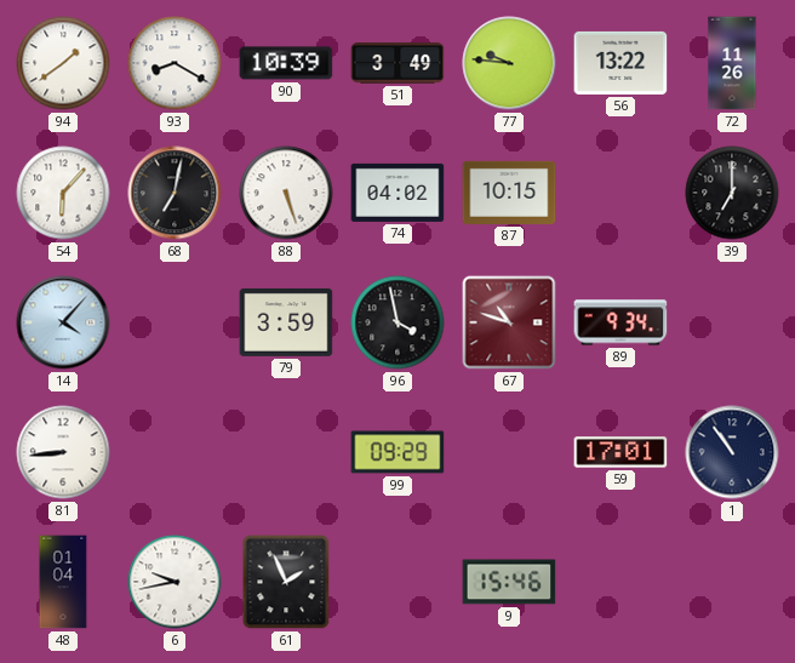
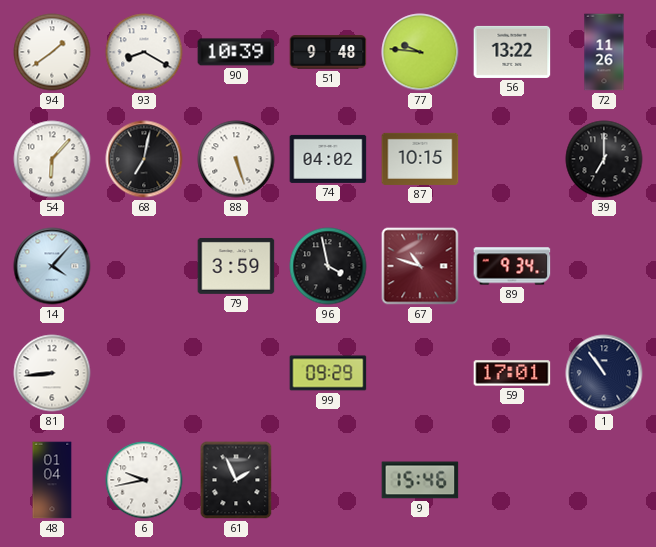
51: 3:49 -> 9:48
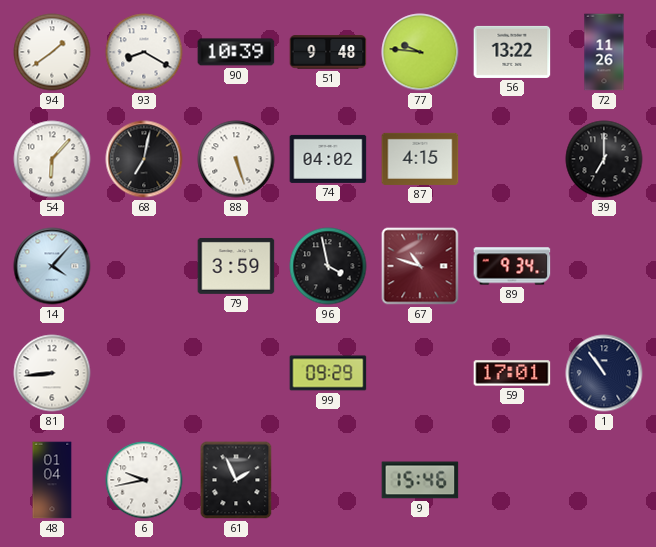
87: 10:15 -> 4:15
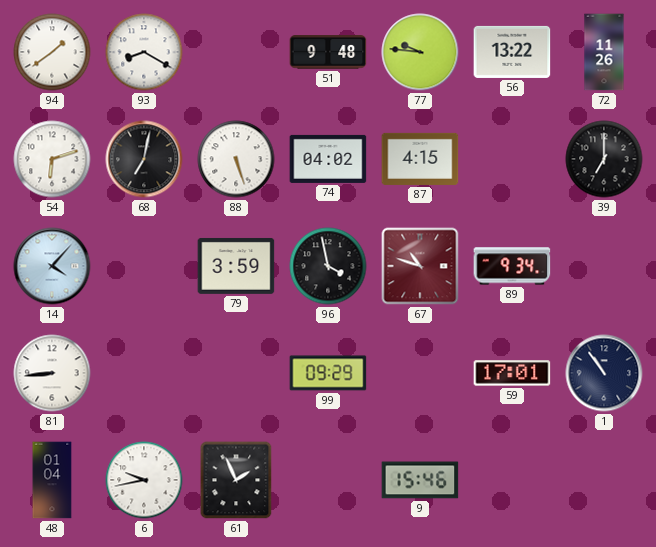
90: 10:39 -> none
54: 6:07 -> 6:12
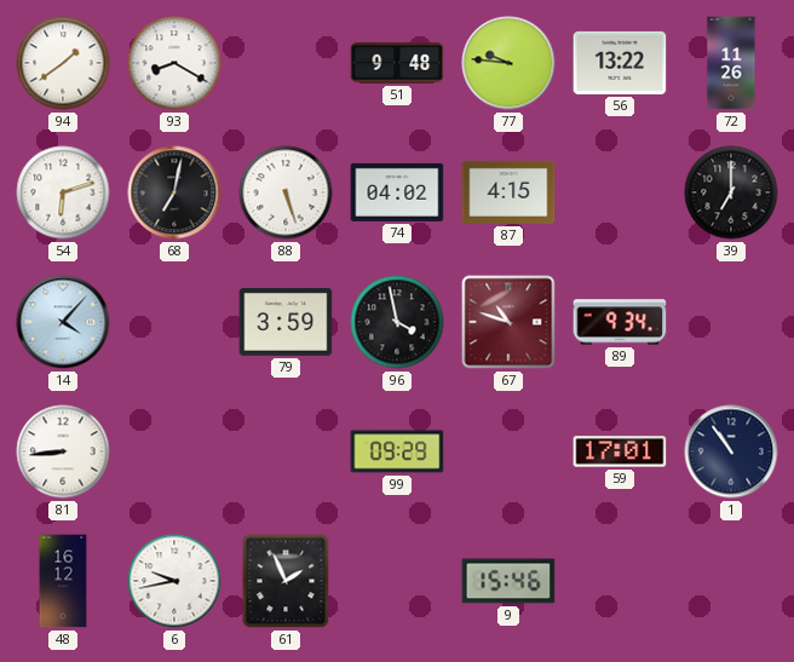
48: 01:04 -> 16:12
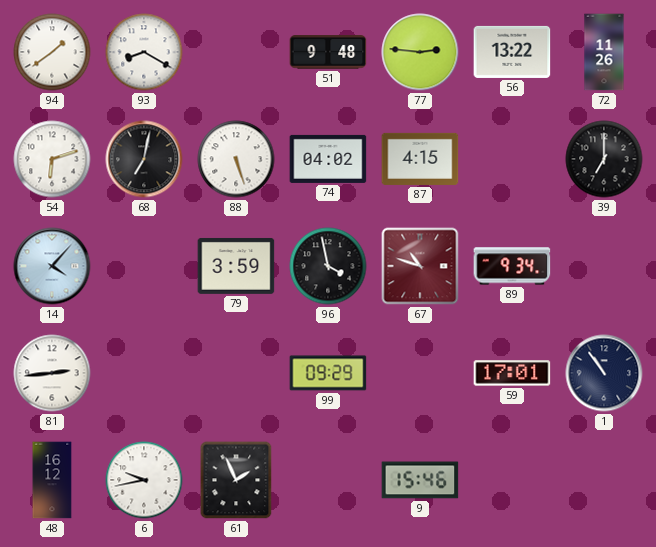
77: 9:46 -> 2:46
81: 8:44 -> 2:44
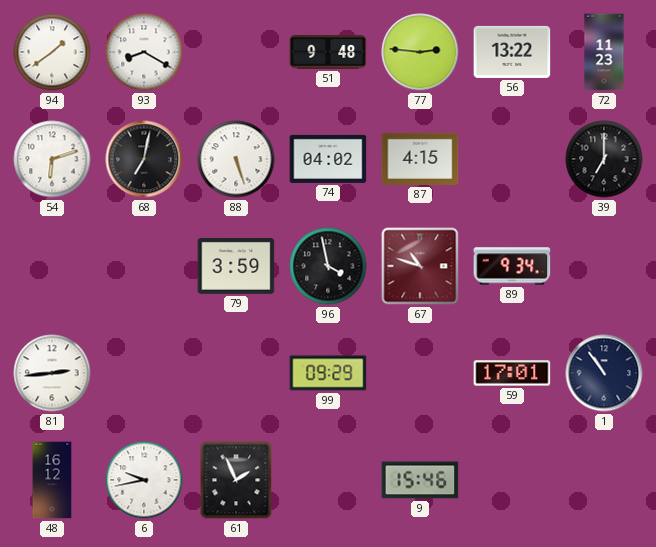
72: 11:26 -> 11:23
14: 4:07 -> none
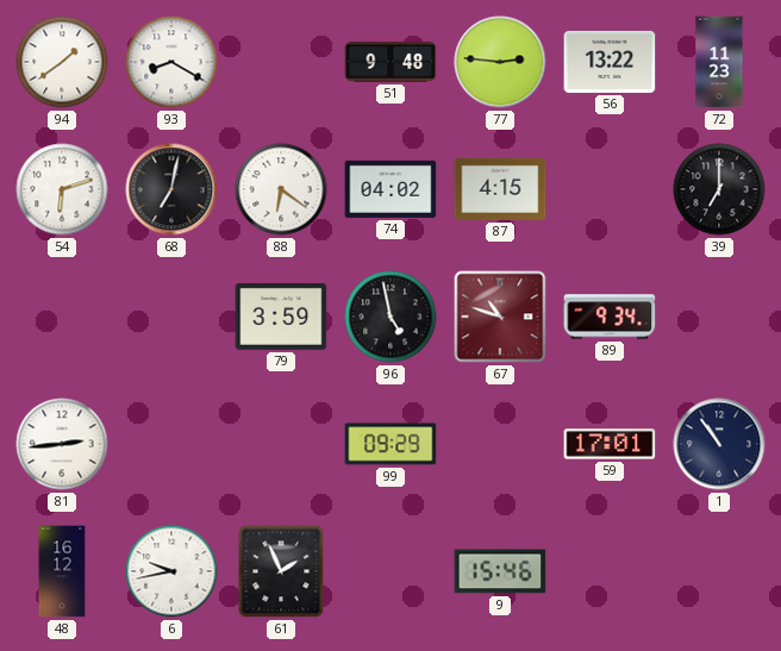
88: 5:27 -> 6:21
96: 3:58 -> 4:58
